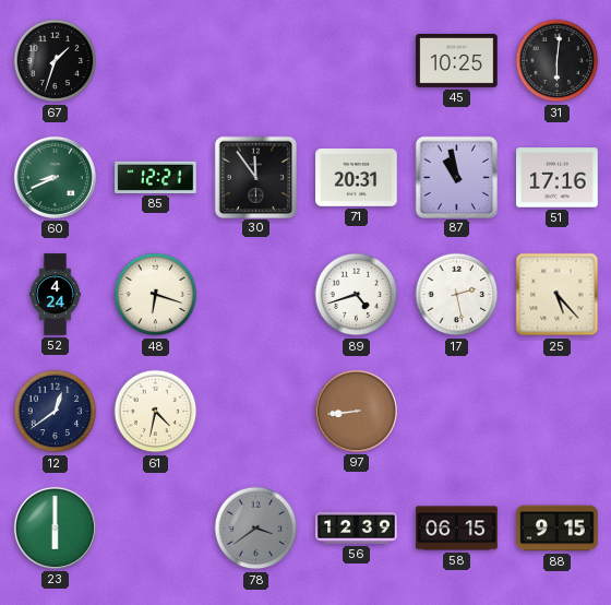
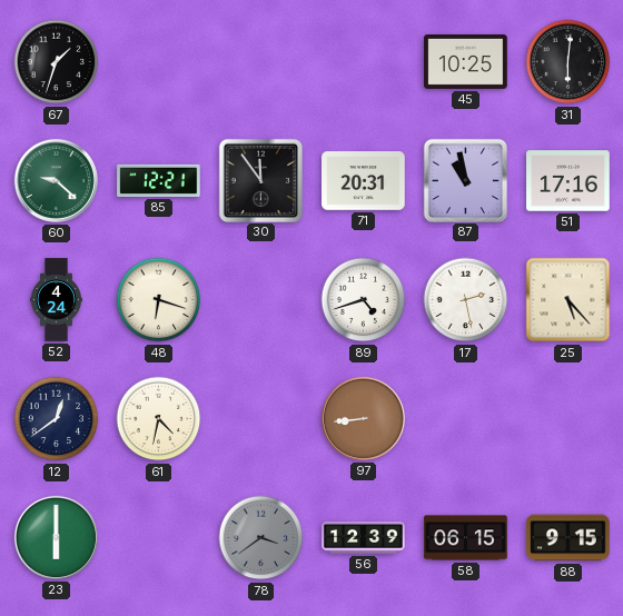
60: 8:41 -> 9:22
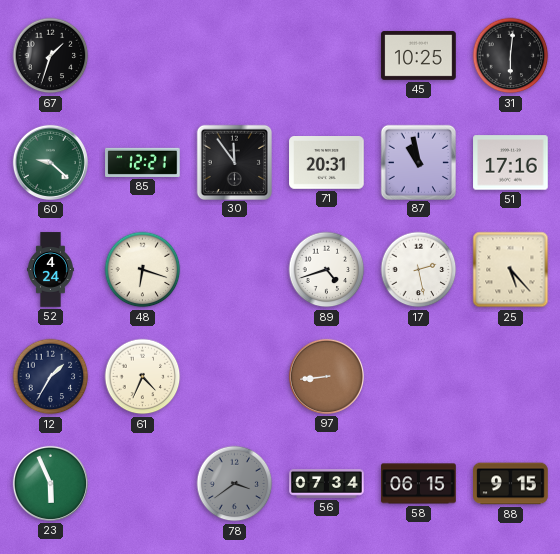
12: 12:39 -> 1:35
61: 4:32 -> 4:34
23: 6:00 -> 5:56
56: 12:39 -> 07:34
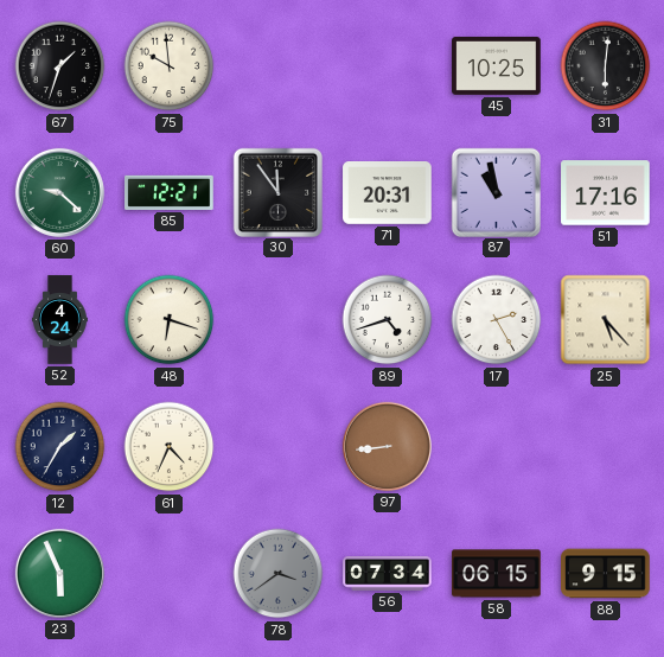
75: none -> 9:59
17: 2:28 -> 2:25
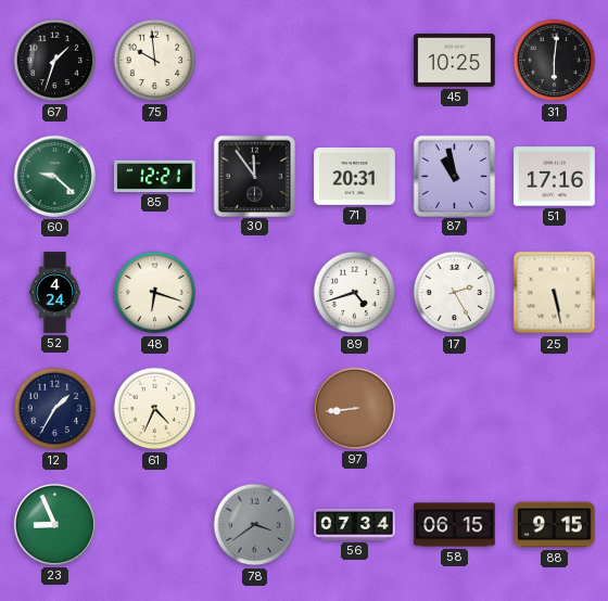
25: 5:23 -> 5:28
23: 5:56 -> 8:56
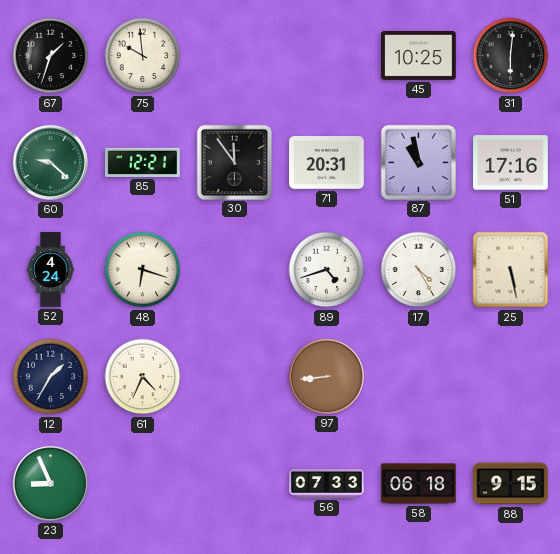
17: 2:25 -> 4:25
78: 3:39 -> none
56: 07:34 -> 07:33
58: 06:15 -> 06:18
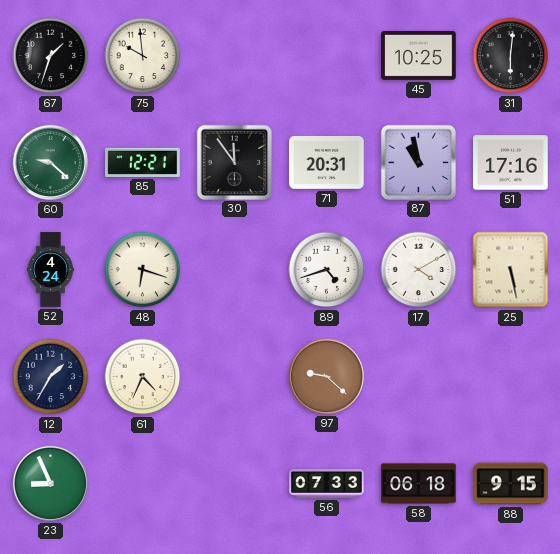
17: 4:25 -> 4:10
97: 8:44 -> 9:22
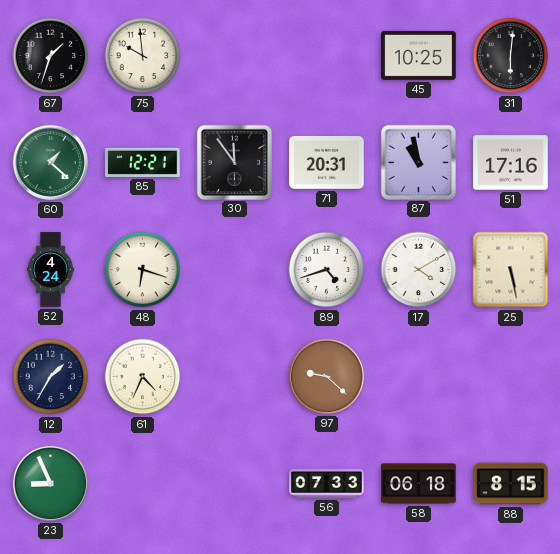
60: 9:22 -> 1:22
88: 9:15 -> 8:15
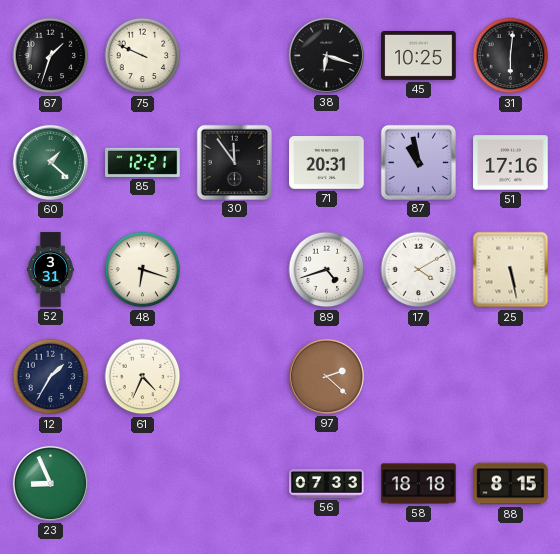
75: 9:59 -> 9:49
38: none -> 6:18
52: 4:24 -> 3:31
97: 9:22 -> 2:22
58: 06:18 -> 18:18
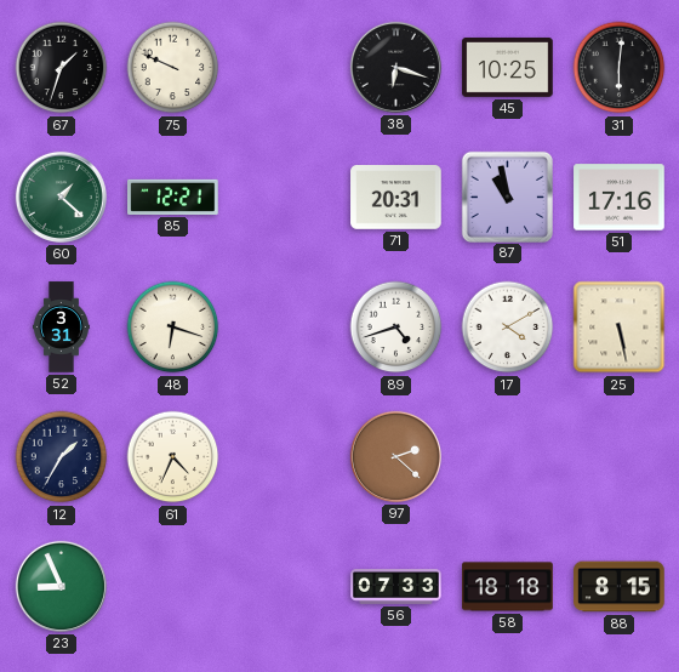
30: 11:54 -> none
